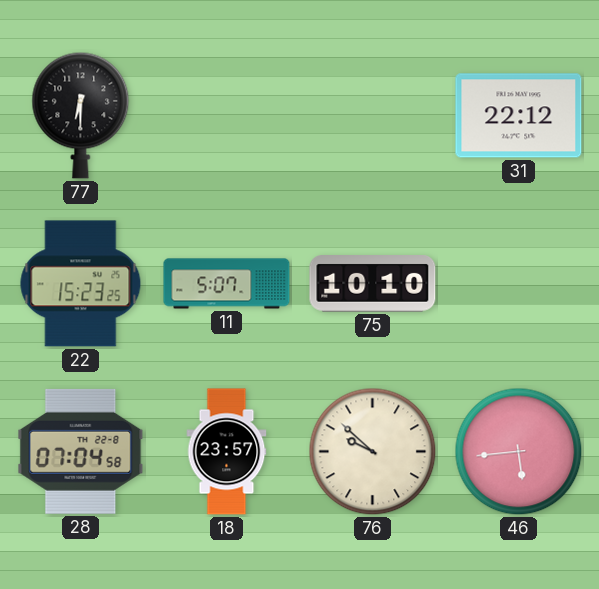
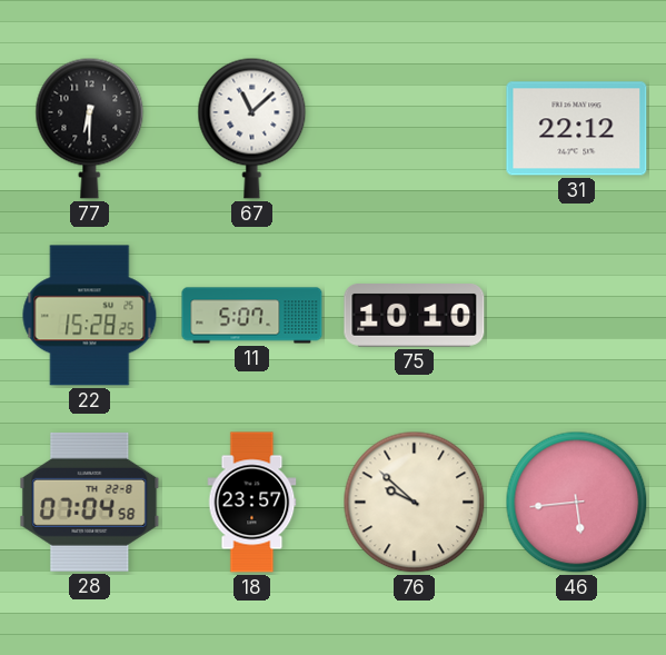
67: none -> 11:08
22: 15:23 -> 15:28
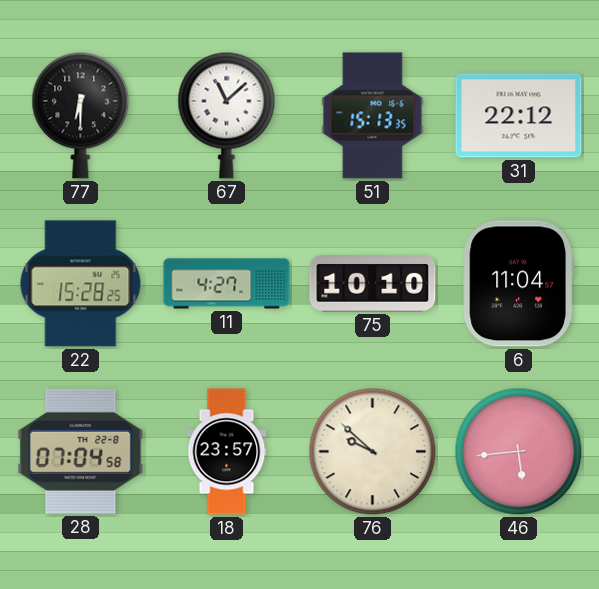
51: none -> 15:13
11: 5:07 -> 4:27
6: none -> 11:04
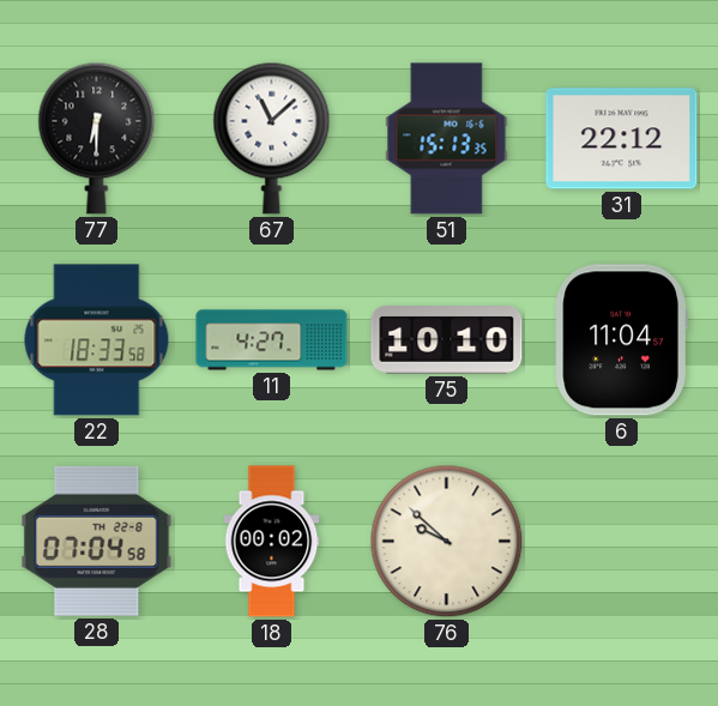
22: 15:28 -> 18:33
18: 23:57 -> 00:02
46: 5:44 -> none
